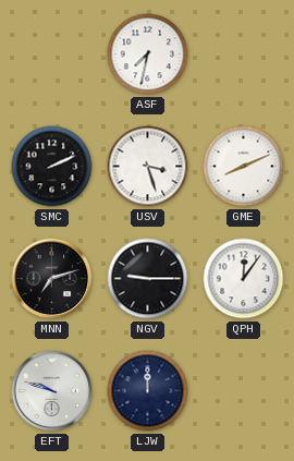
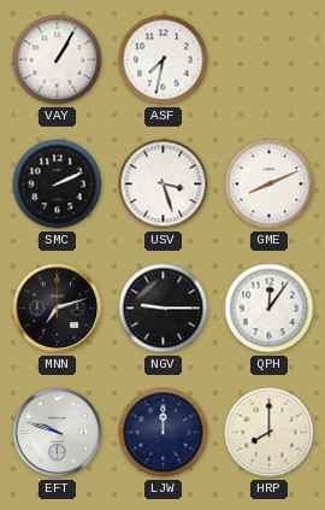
VAY: none -> 1:05
HRP: none -> 8:00
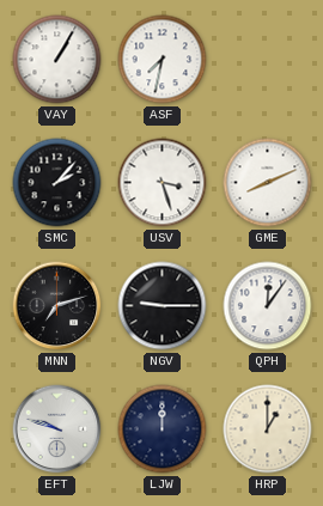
SMC: 2:11 -> 2:07
HRP: 8:00 -> 1:00
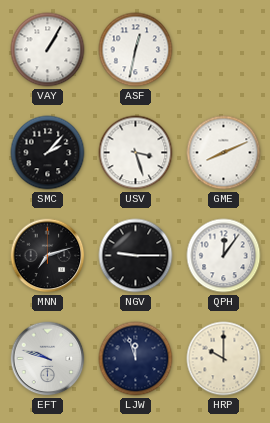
ASF: 7:32 -> 12:32
LJW: 12:00 -> 11:57
HRP: 1:00 -> 10:00
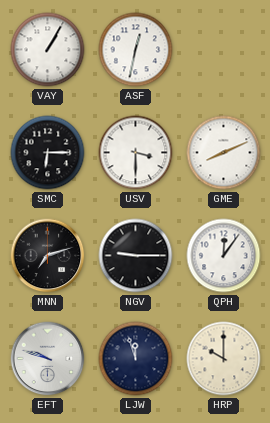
SMC: 2:07 -> 6:15
USV: 3:27 -> 3:30
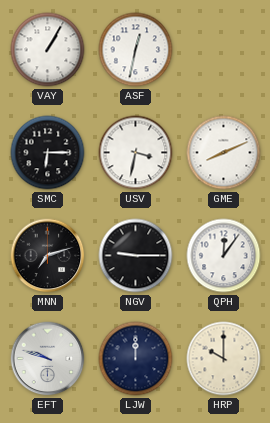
USV: 3:30 -> 3:32
LJW: 11:57 -> 12:00
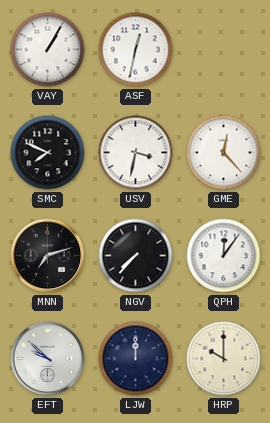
SMC: 6:15 -> 7:49
GME: 8:11 -> 12:23
NGV: 9:15 -> 7:37
EFT: 9:48 -> 9:52
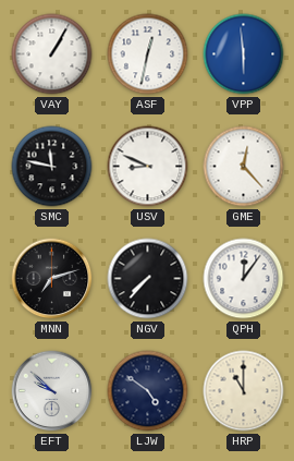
VPP: none -> 5:59
SMC: 7:49 -> 11:47
USV: 3:32 -> 8:49
LJW: 12:00 -> 4:51
HRP: 10:00 -> 11:00
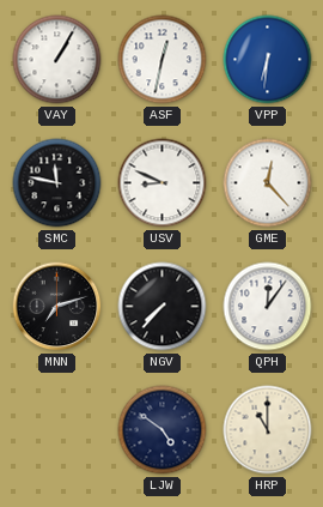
VPP: 5:59 -> 6:31
EFT: 9:52 -> none
